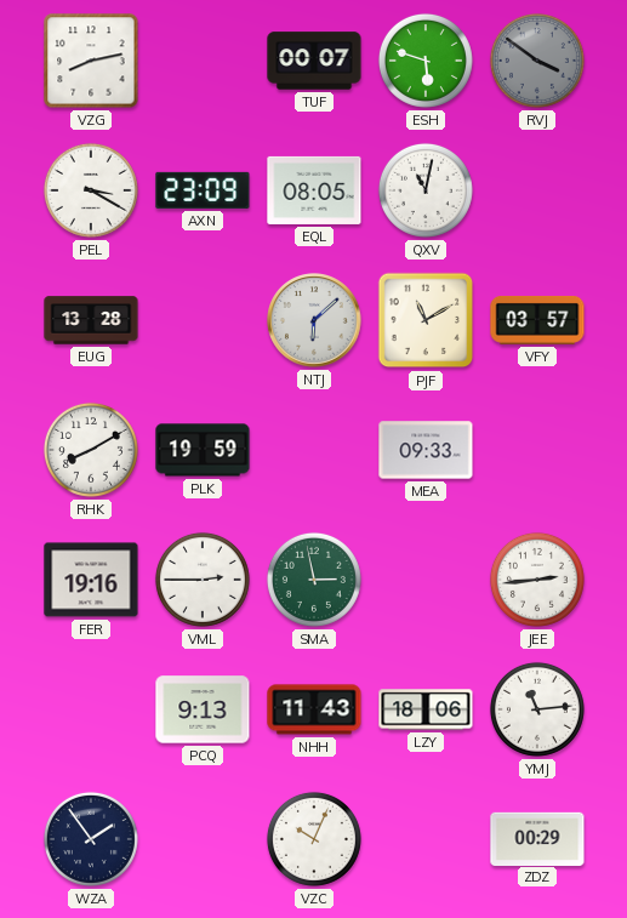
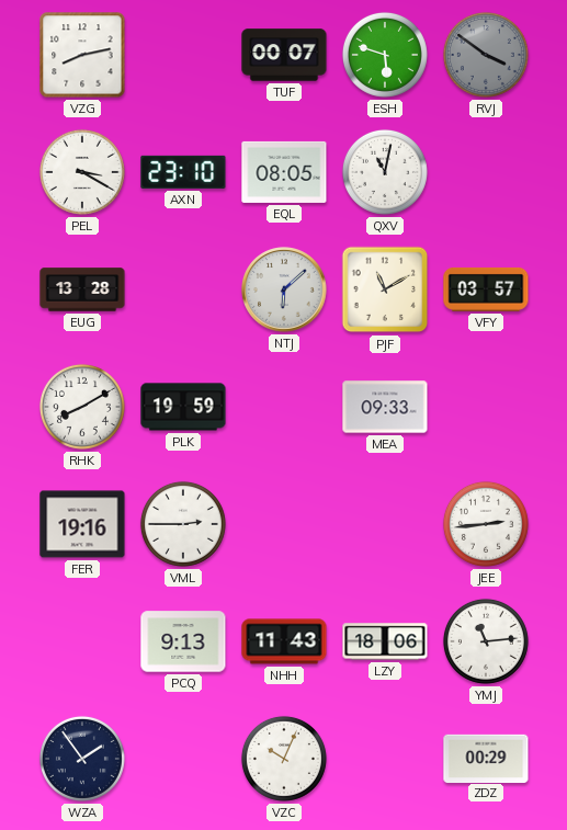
AXN: 23:09 -> 23:10
SMA: 2:58 -> none
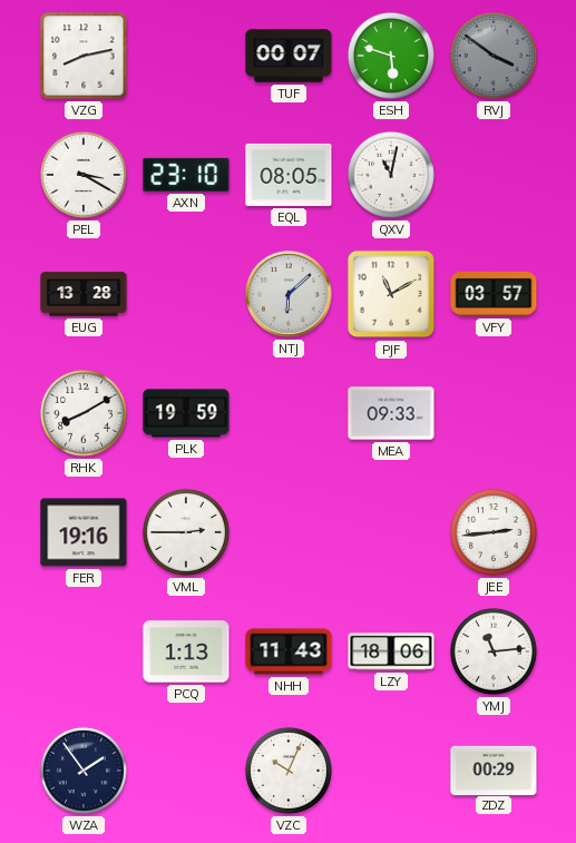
PCQ: 9:13 -> 1:13
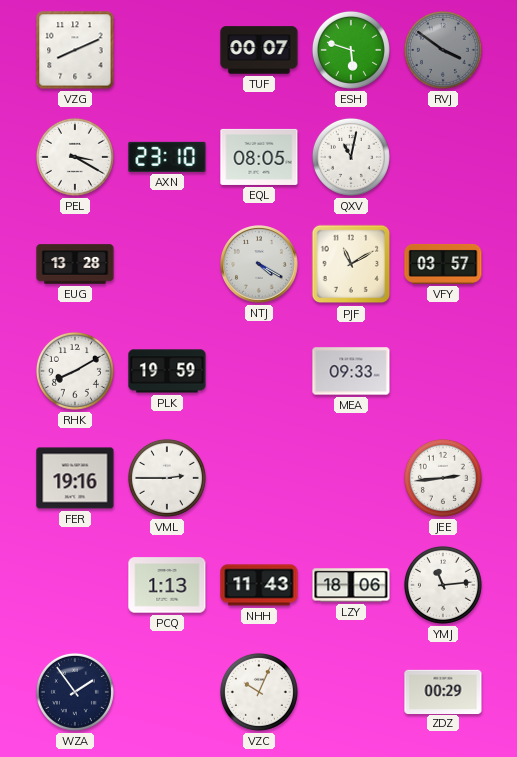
VZG: 8:13 -> 8:11
NTJ: 6:08 -> 4:20
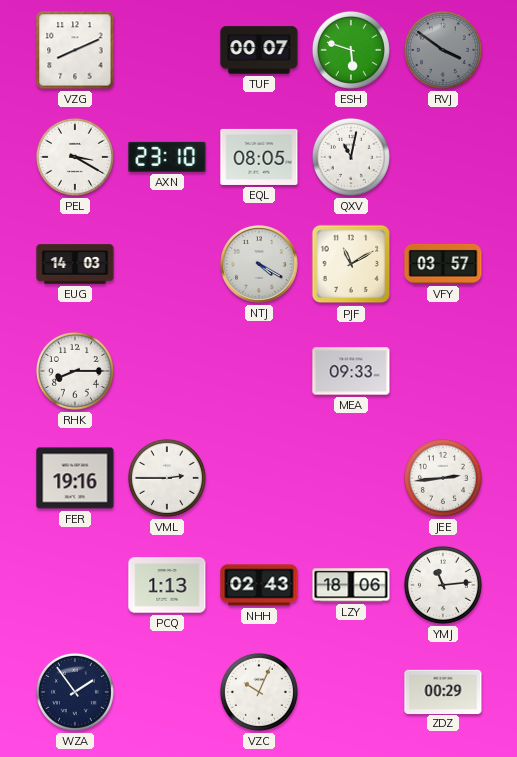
EUG: 13:28 -> 14:03
RHK: 8:10 -> 8:15
PLK: 19:59 -> none
NHH: 11:43 -> 02:43
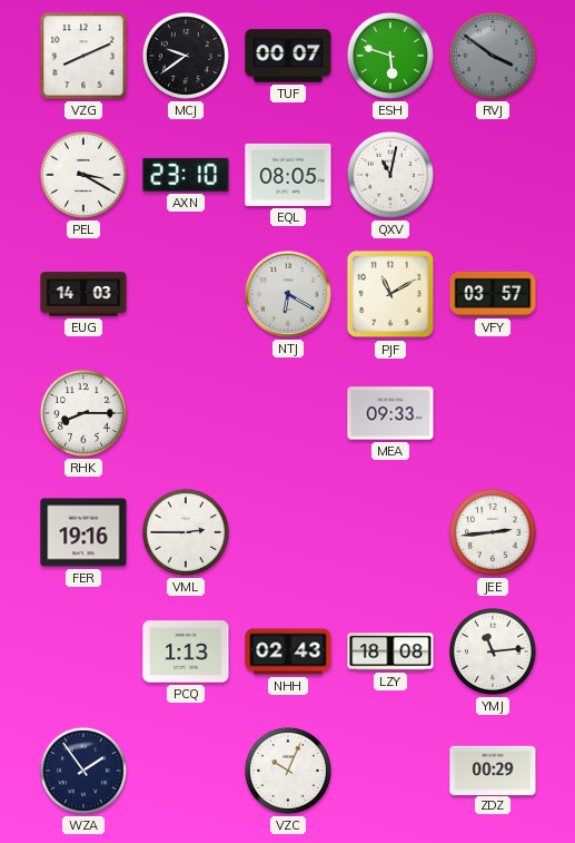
MCJ: none -> 9:39
NTJ: 4:20 -> 6:20
LZY: 18:06 -> 18:08
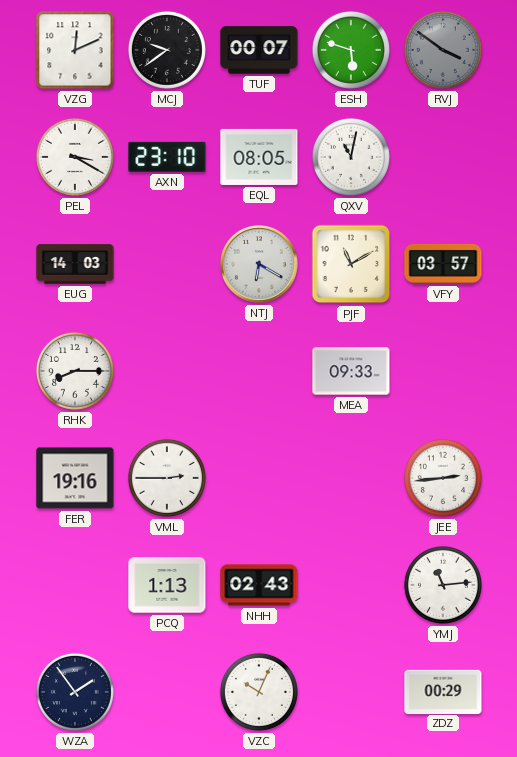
VZG: 8:11 -> 12:11
LZY: 18:08 -> none
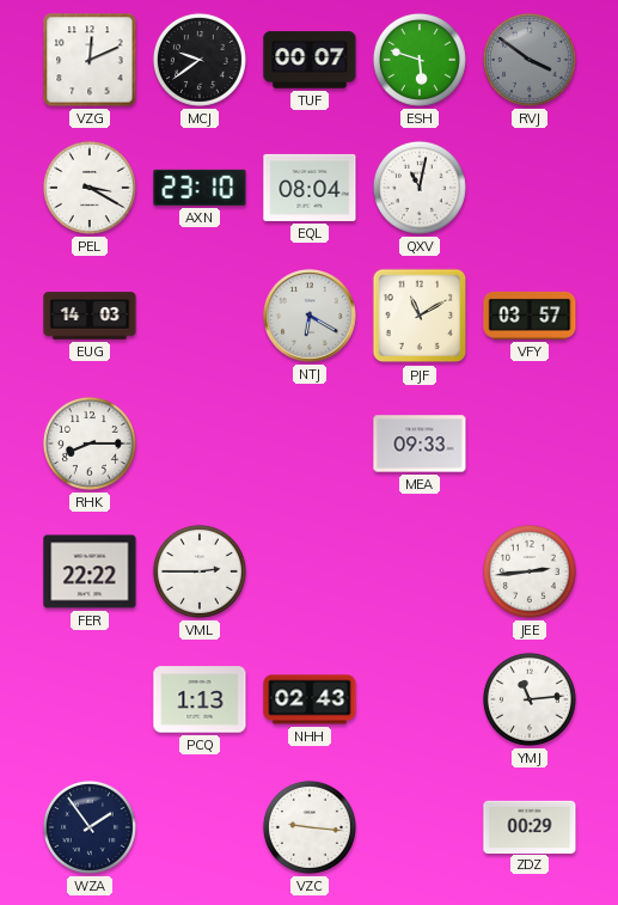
EQL: 08:05 -> 08:04
FER: 19:16 -> 22:22
VZC: 10:04 -> 9:16
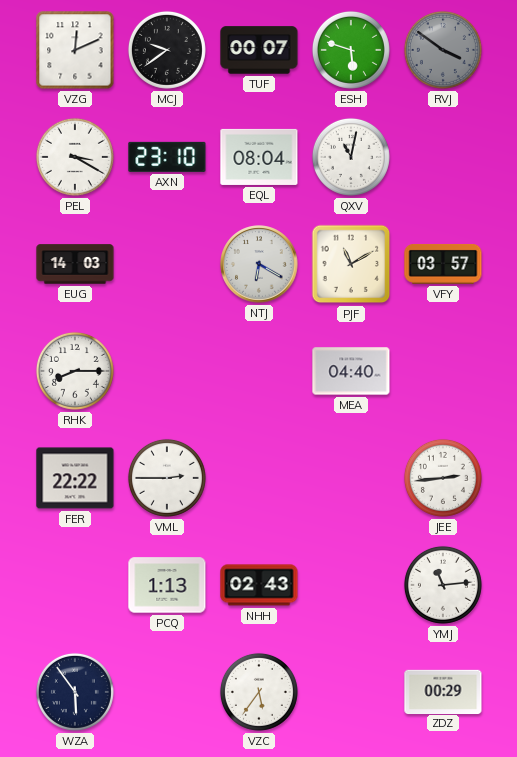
MEA: 09:33 -> 04:40
WZA: 1:54 -> 5:54
VZC: 9:16 -> 5:36
